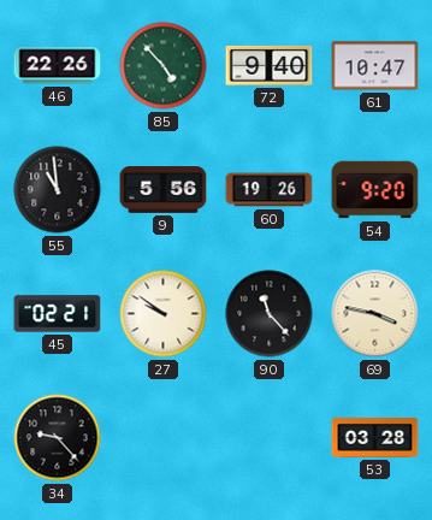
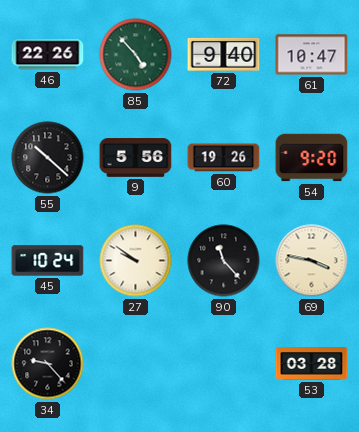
55: 10:59 -> 10:22
45: 02:21 -> 10:24
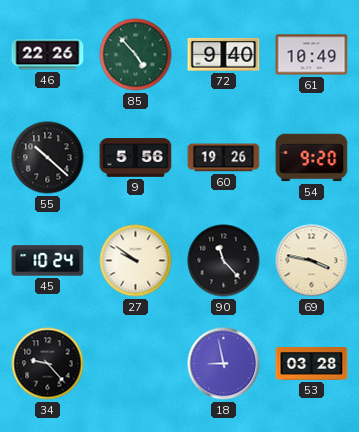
61: 10:47 -> 10:49
18: none -> 8:58
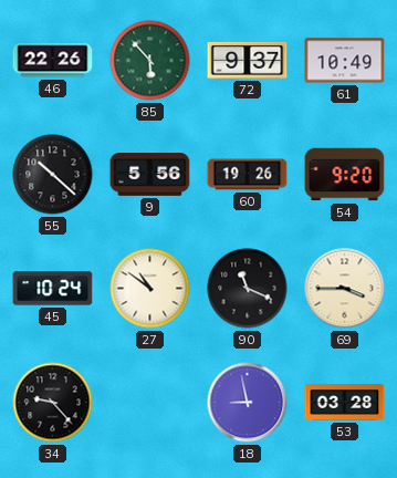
85: 4:53 -> 5:53
72: 9:40 -> 9:37
27: 9:51 -> 10:51
90: 11:23 -> 11:19
69: 3:47 -> 3:45
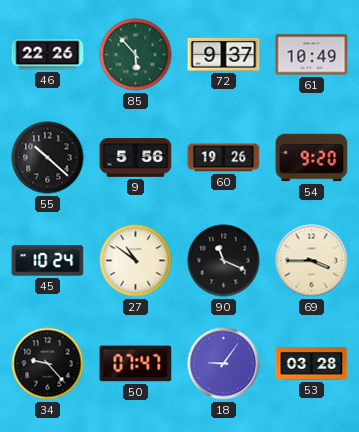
50: none -> 07:47
18: 8:58 -> 9:06
